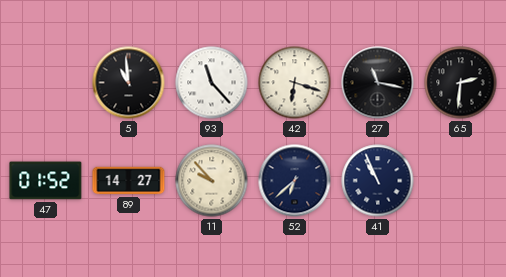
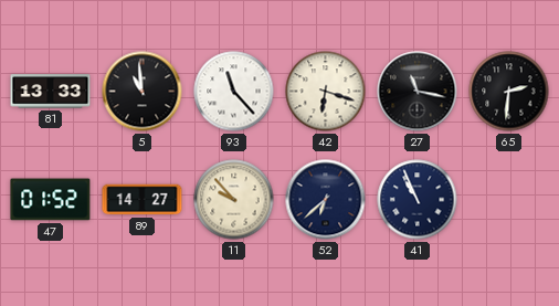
81: none -> 13:33
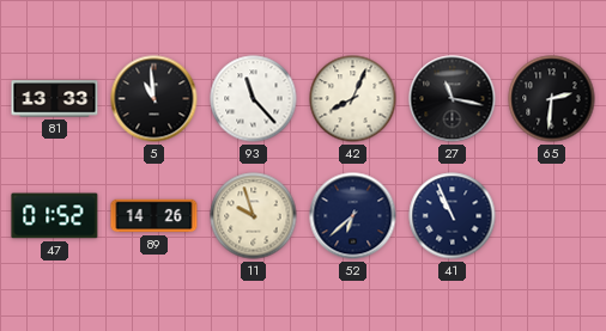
42: 6:18 -> 8:04
89: 14:27 -> 14:26
11: 9:53 -> 9:57
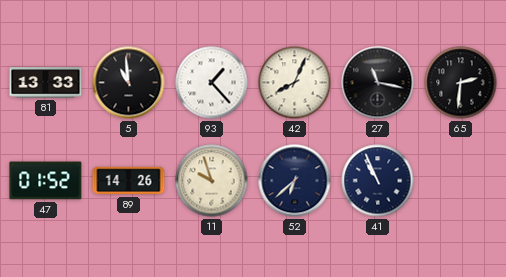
93: 11:23 -> 1:23
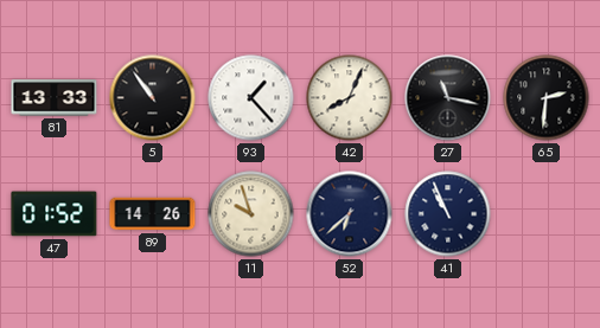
5: 10:59 -> 10:54
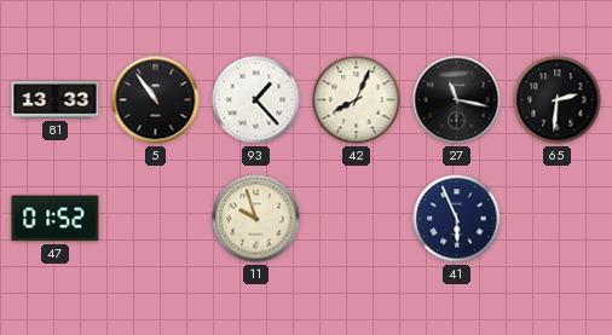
89: 14:26 -> none
52: 6:38 -> none
41: 10:56 -> 5:56
